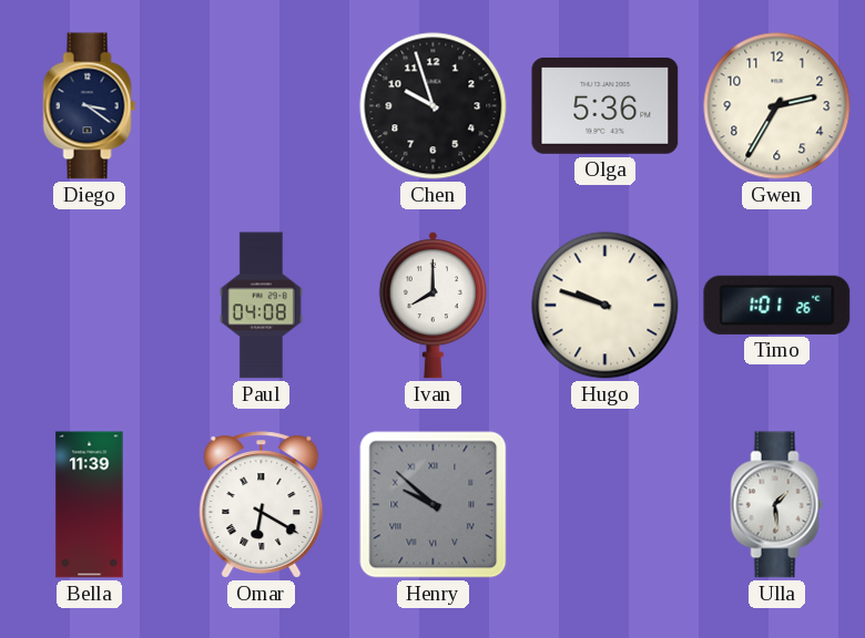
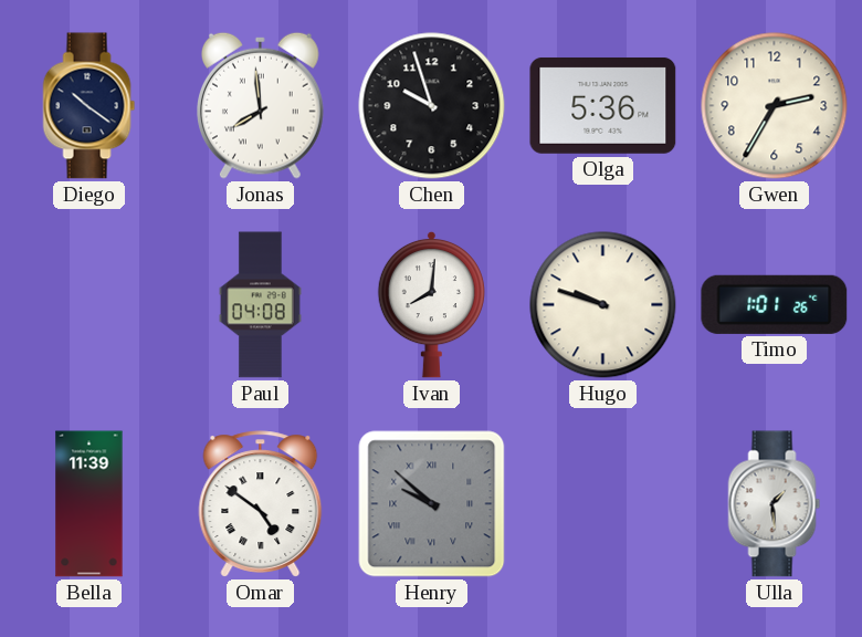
Diego: 3:21 -> 10:21
Jonas: none -> 7:59
Ivan: 8:00 -> 8:01
Omar: 6:20 -> 4:51
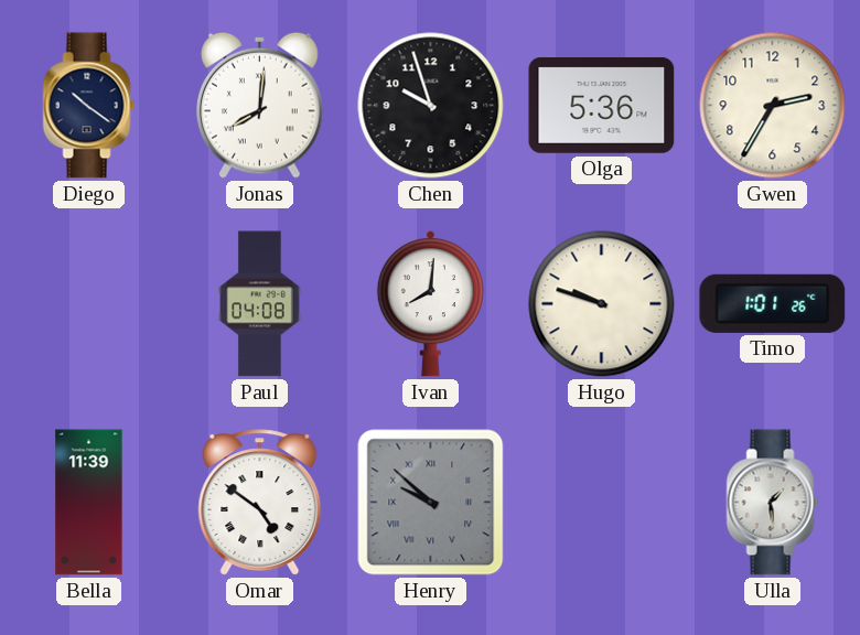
Jonas: 7:59 -> 8:01
